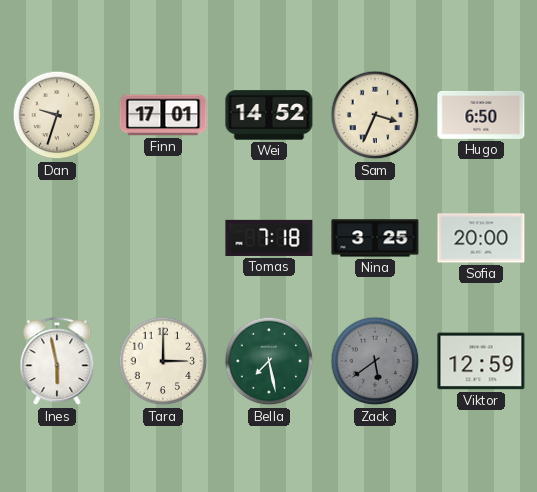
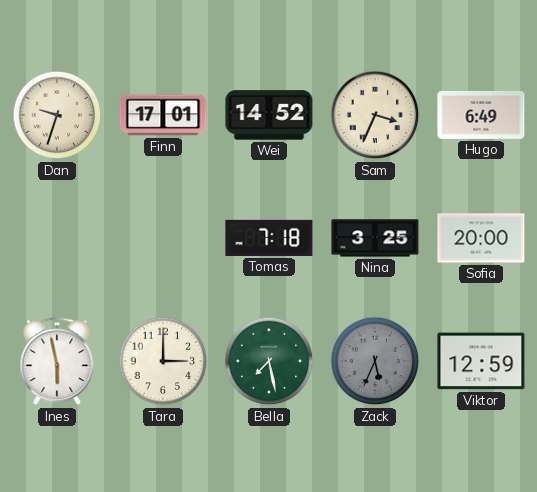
Hugo: 6:50 -> 6:49
Zack: 5:39 -> 5:34
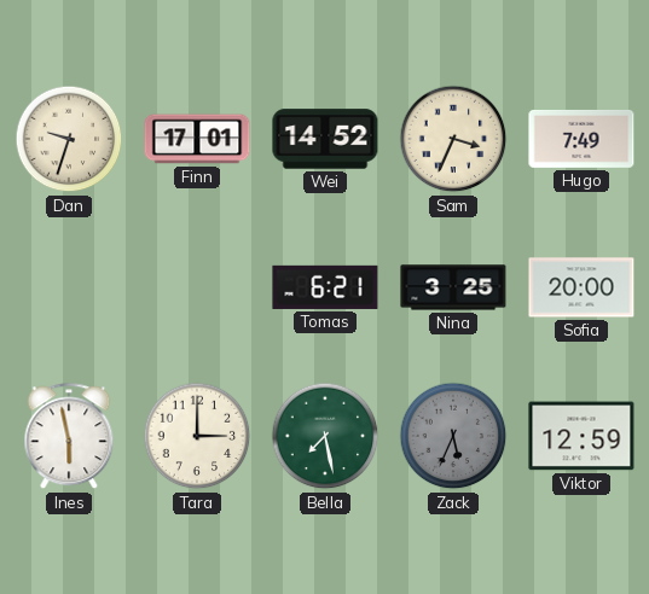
Hugo: 6:49 -> 7:49
Tomas: 7:18 -> 6:21
